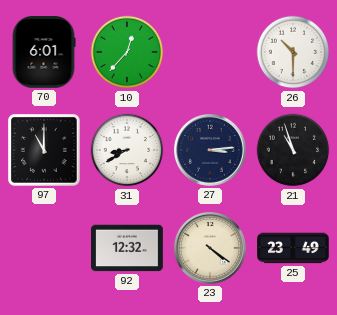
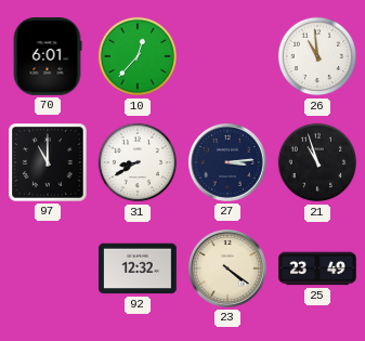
26: 10:30 -> 10:59
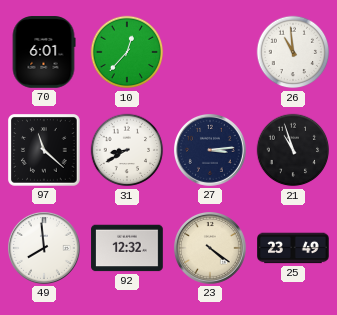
97: 11:00 -> 11:22
49: none -> 7:59
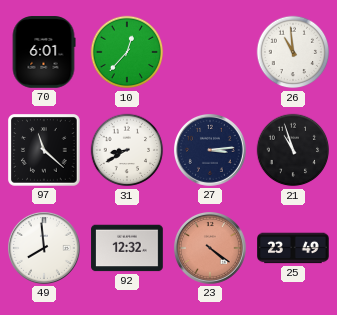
23 dial: cream -> salmon
